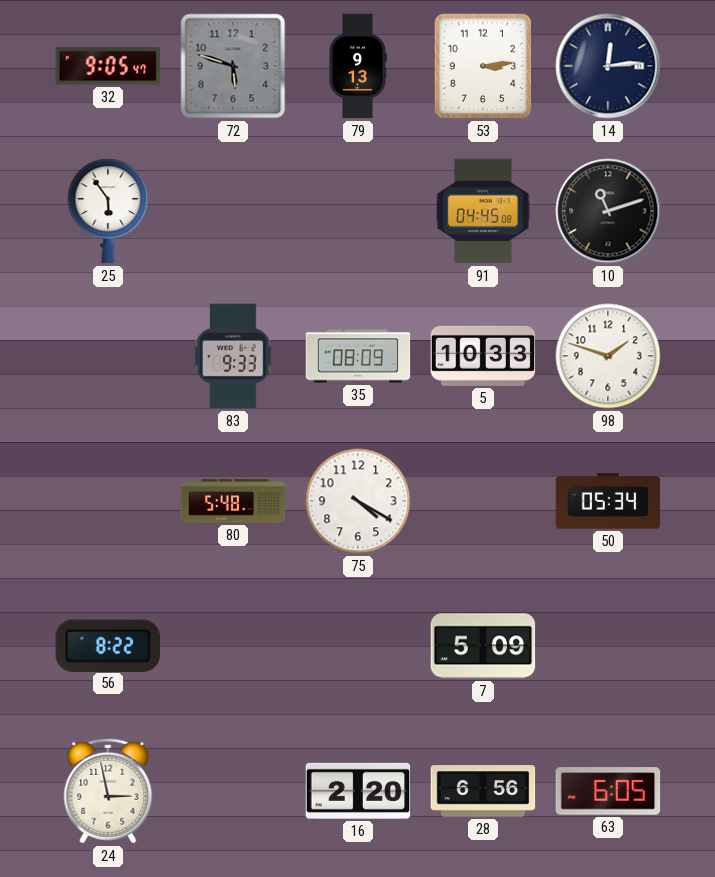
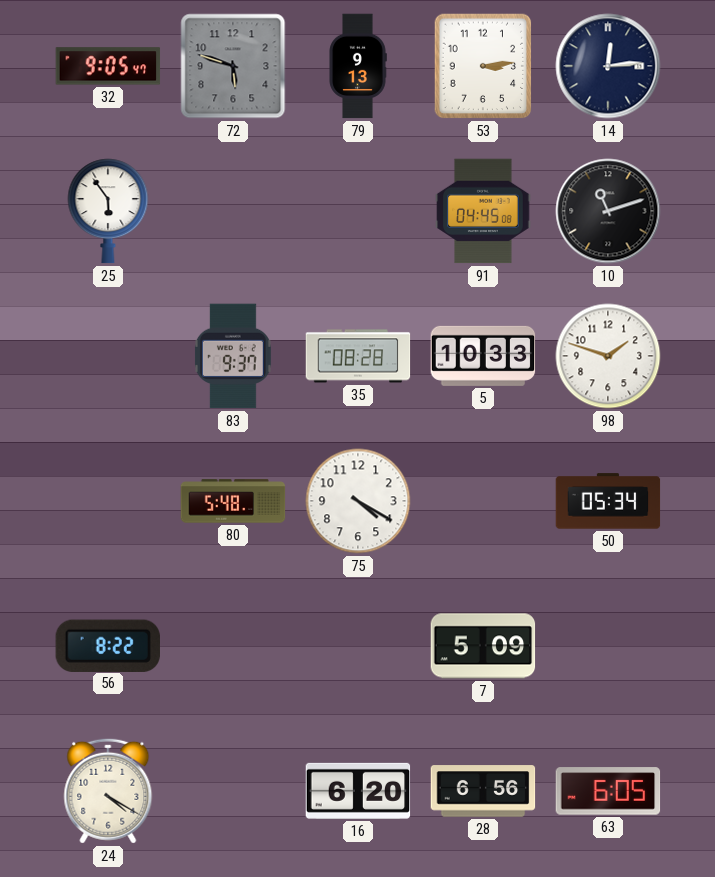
83: 9:33 -> 9:37
35: 08:09 -> 08:28
24: 2:58 -> 4:20
16: 2:20 -> 6:20
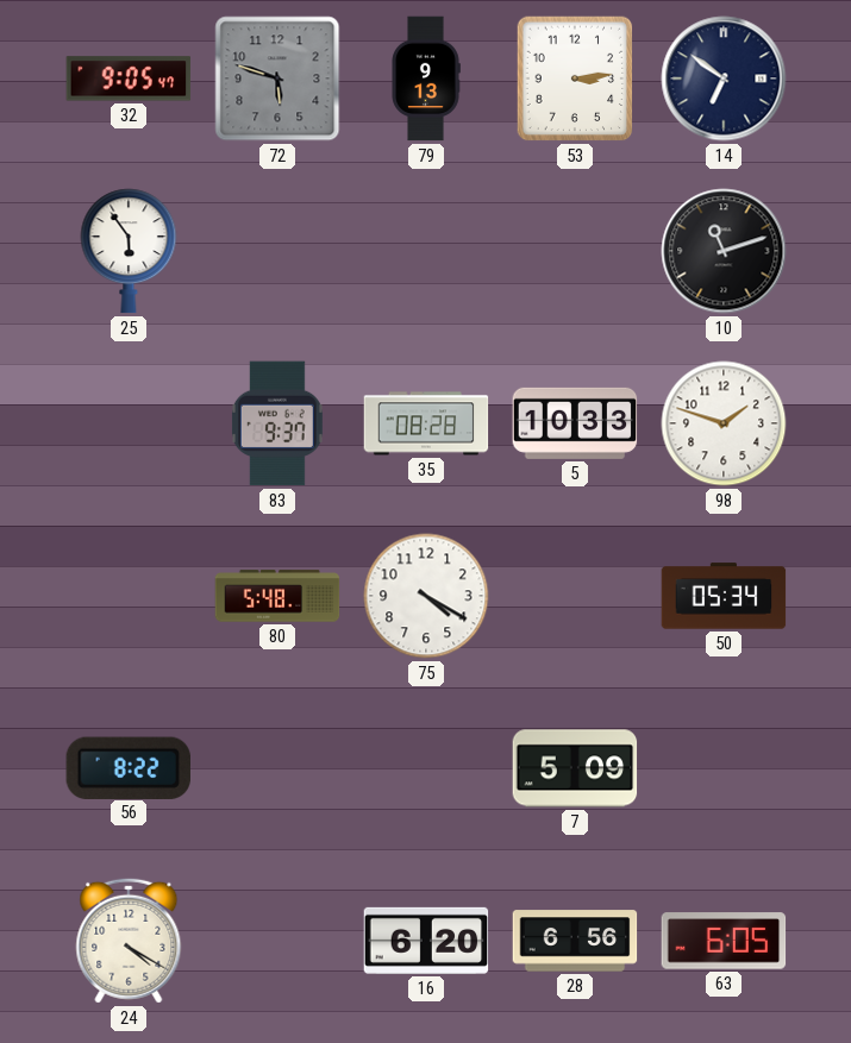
14: 12:14 -> 6:51
91: 04:45 -> none
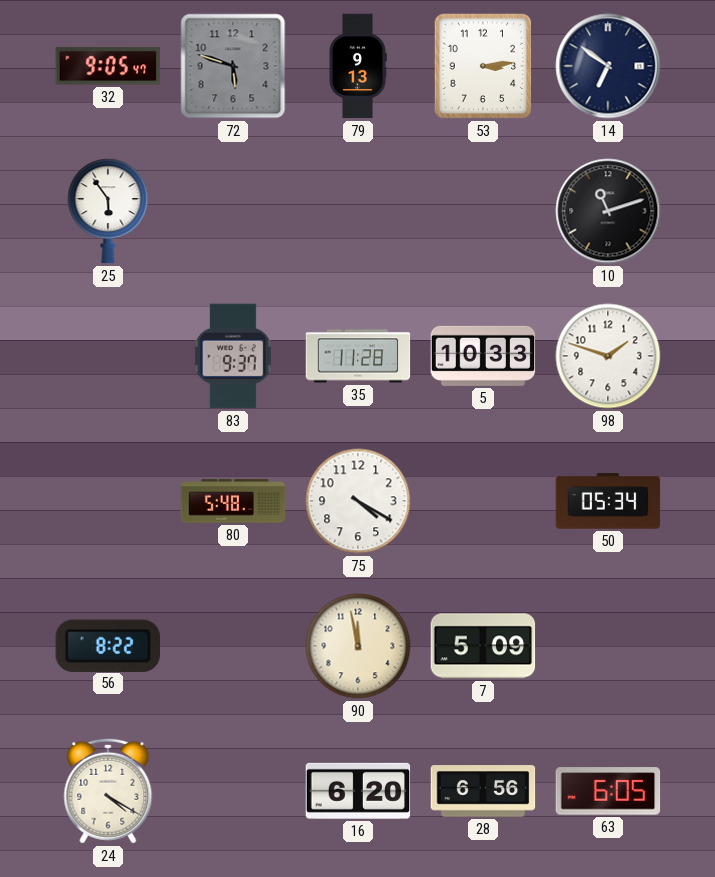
35: 08:28 -> 11:28
90: none -> 11:58
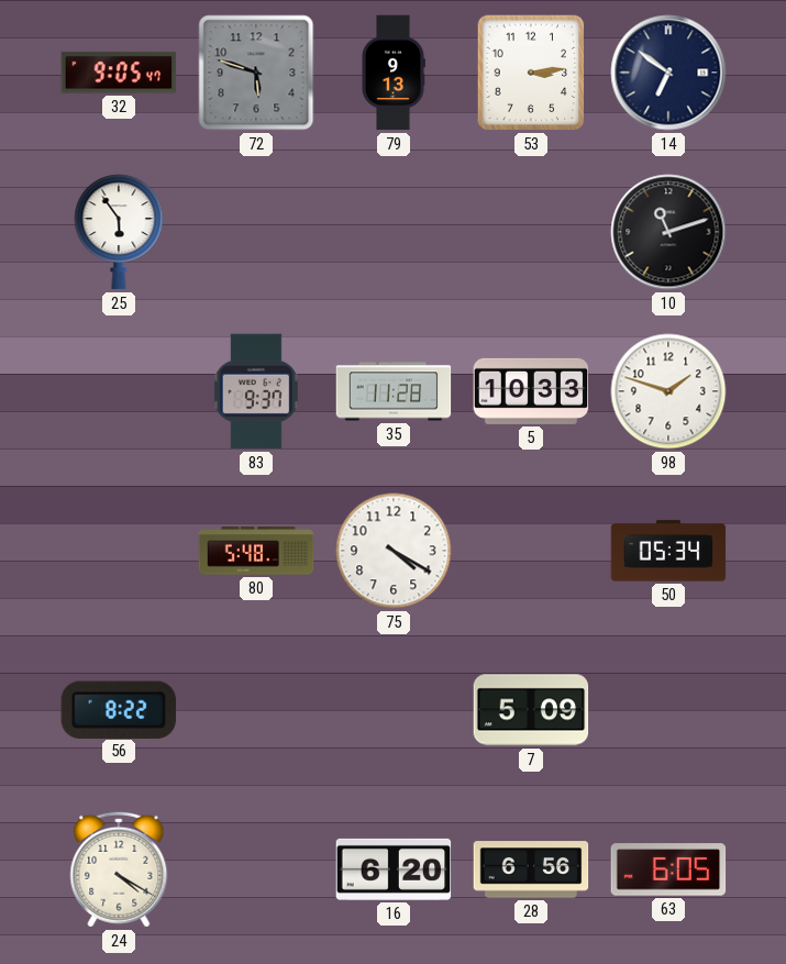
90: 11:58 -> none
